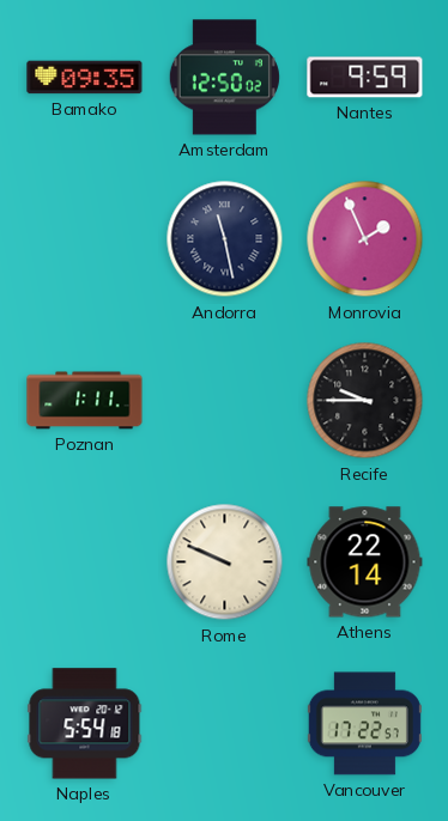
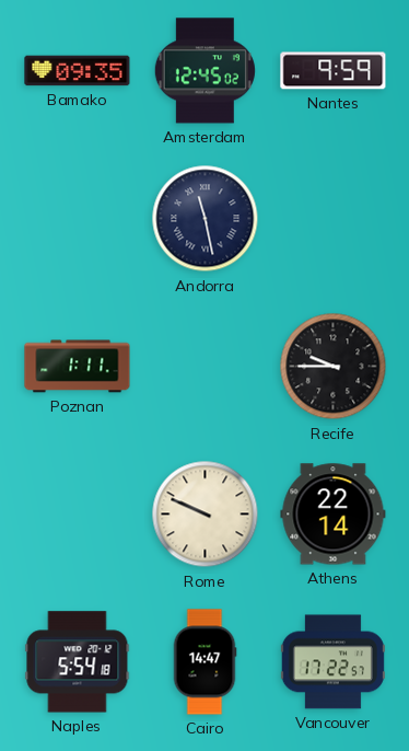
Amsterdam: 12:50 -> 12:45
Monrovia: 1:56 -> none
Cairo: none -> 14:47
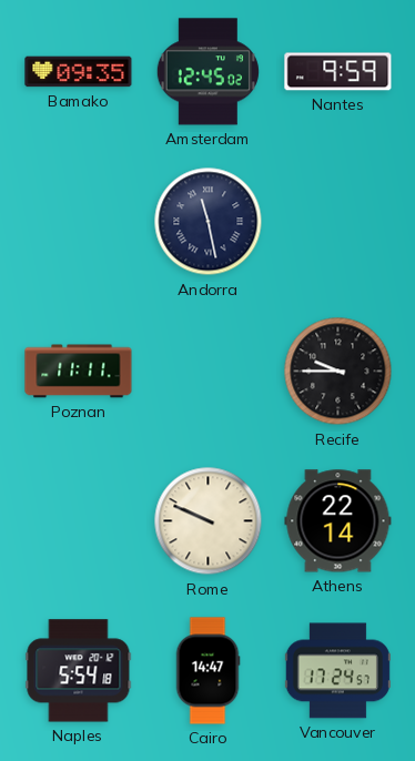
Poznan: 1:11 -> 11:11
Vancouver: 17:22 -> 17:24
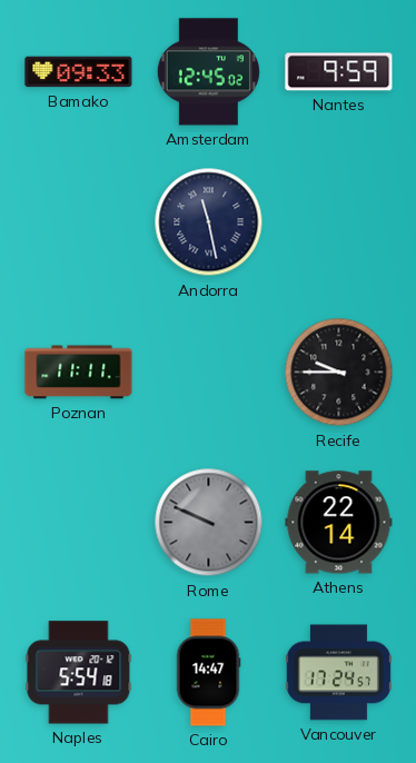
Bamako: 09:35 -> 09:33
Rome dial: cream -> grey
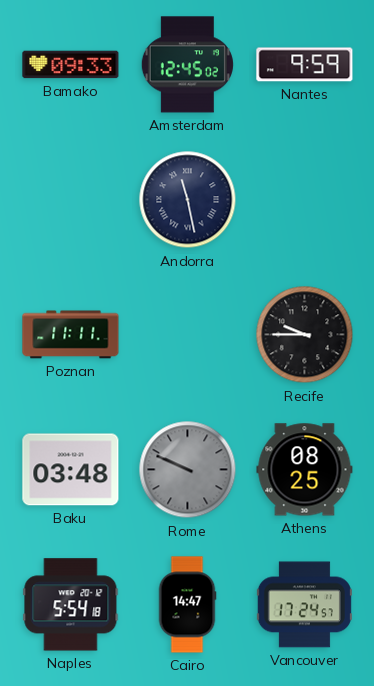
Baku: none -> 03:48
Athens: 22:14 -> 08:25
